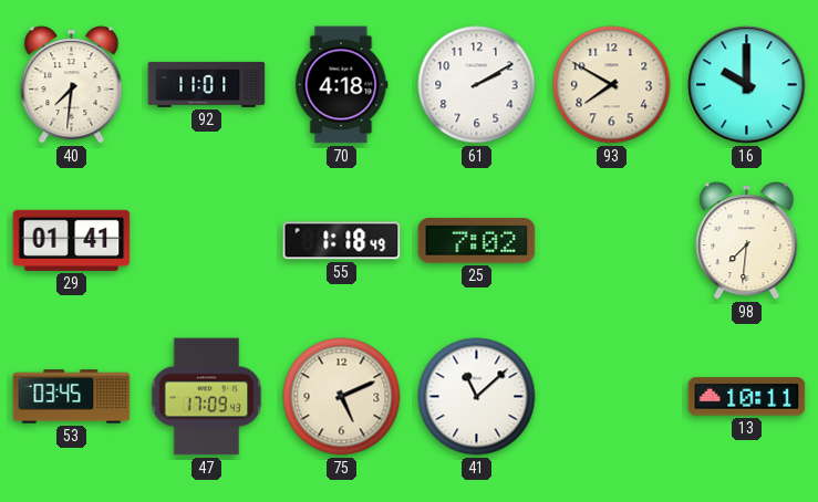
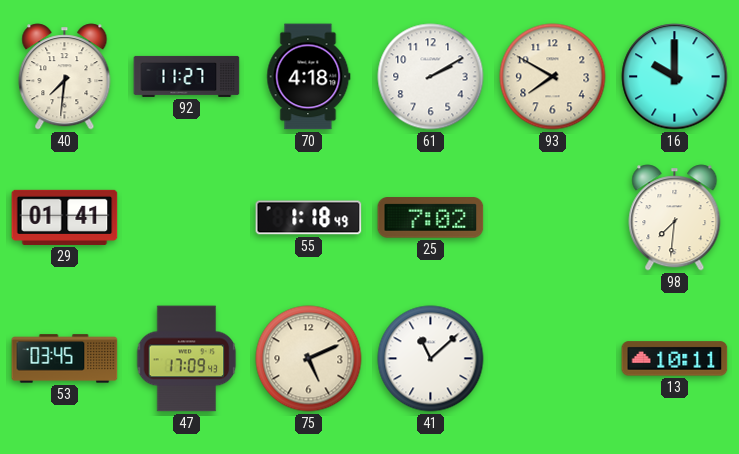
92: 11:01 -> 11:27
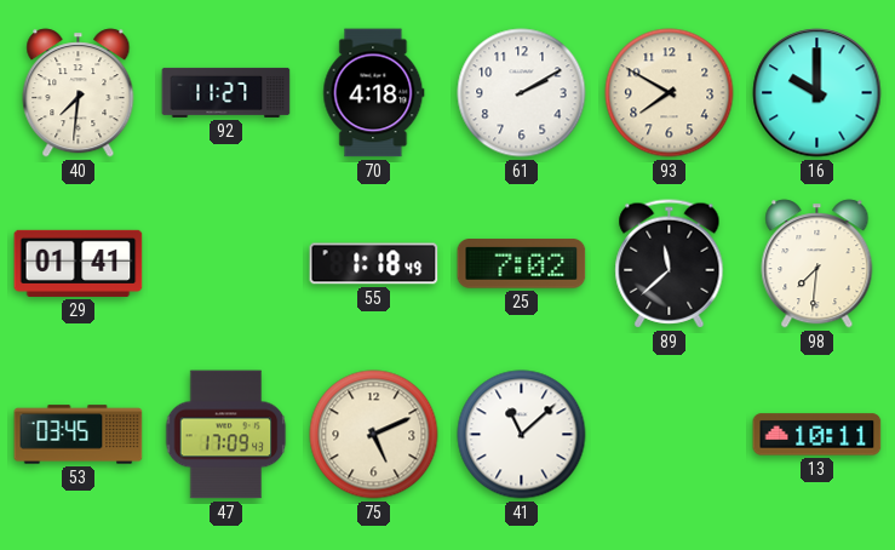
89: none -> 11:38
